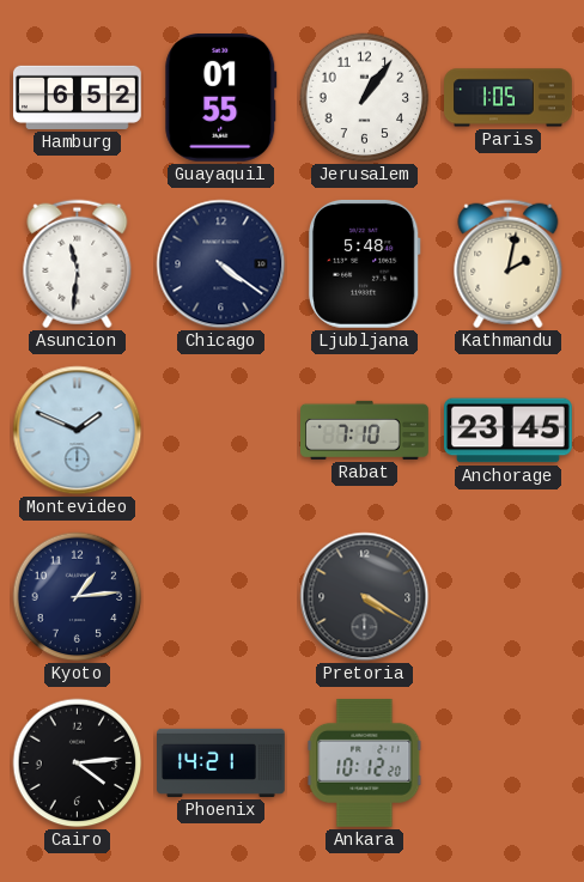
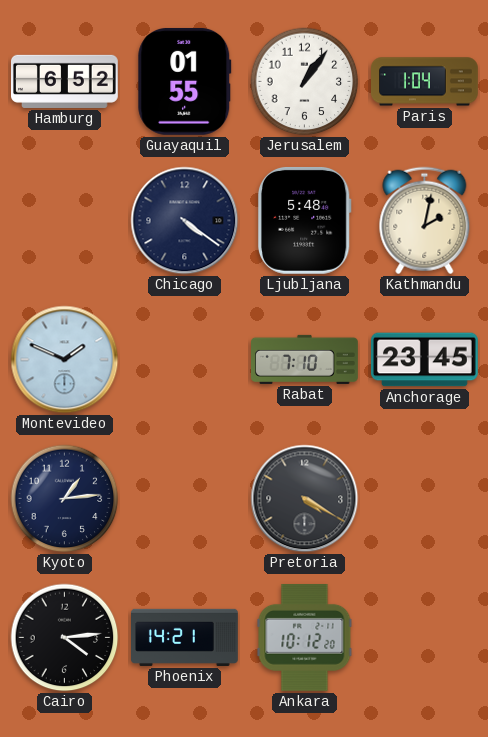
Paris: 1:05 -> 1:04
Asuncion: 11:31 -> none
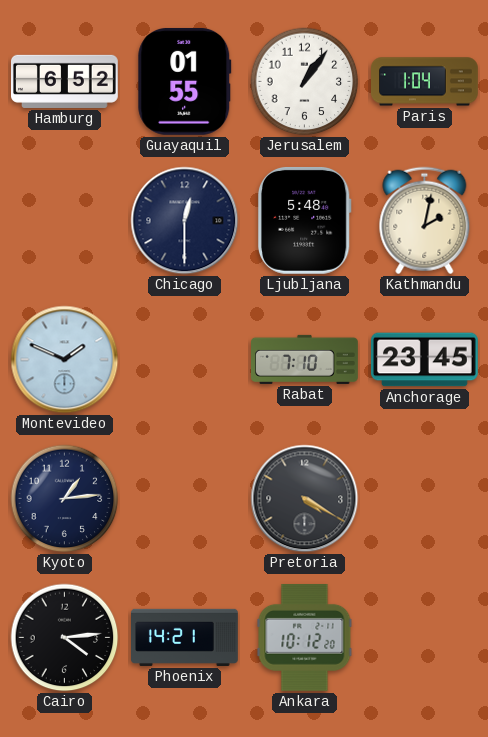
Chicago: 4:21 -> 12:30
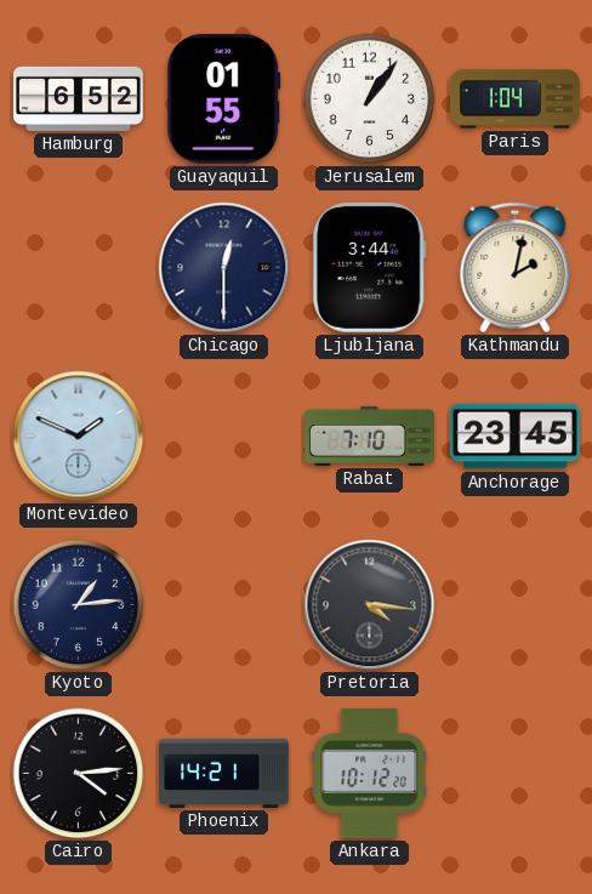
Ljubljana: 5:48 -> 3:44
Pretoria: 4:20 -> 4:16
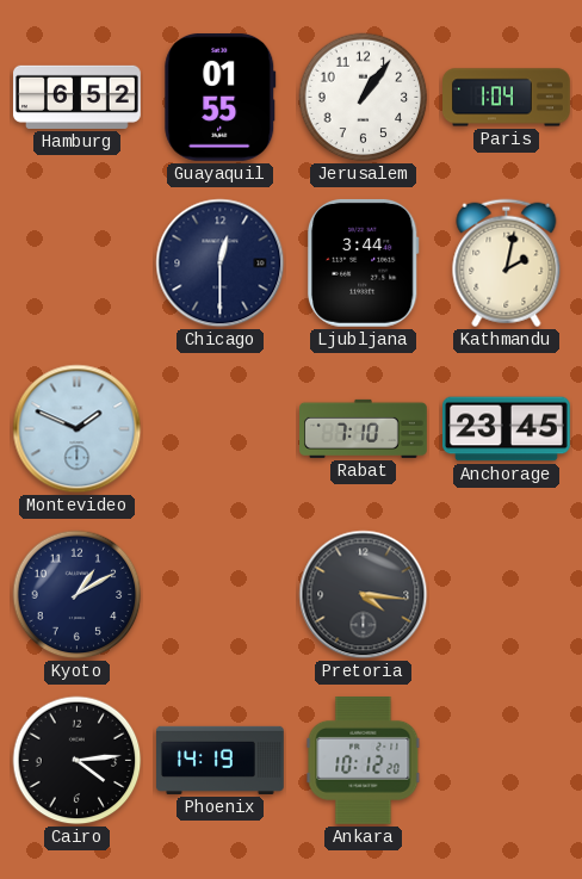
Kyoto: 1:14 -> 1:10
Phoenix: 14:21 -> 14:19
